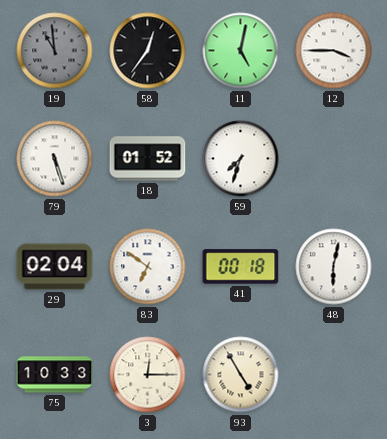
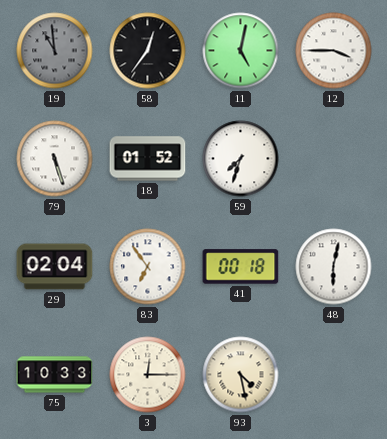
83: 6:51 -> 6:54
93: 4:55 -> 4:28
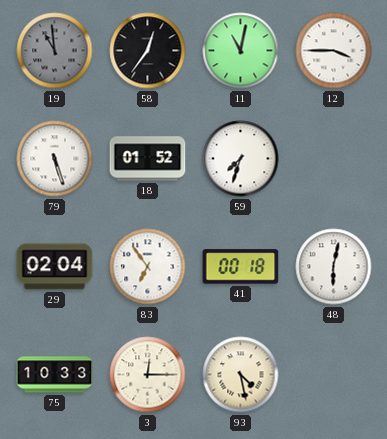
11: 5:02 -> 11:02
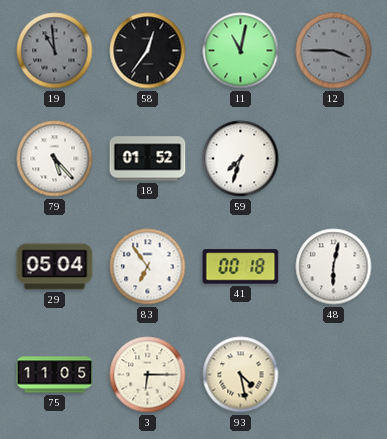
12 dial: white -> grey
79: 5:27 -> 5:23
29: 02:04 -> 05:04
75: 10:33 -> 11:05
3: 12:15 -> 6:15
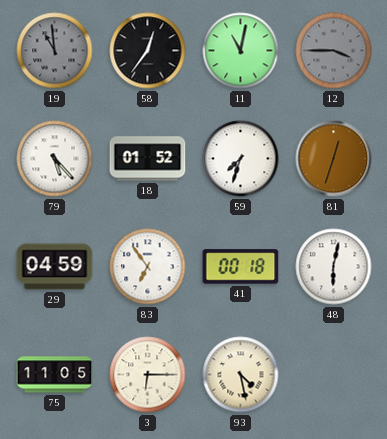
81: none -> 12:33
29: 05:04 -> 04:59
